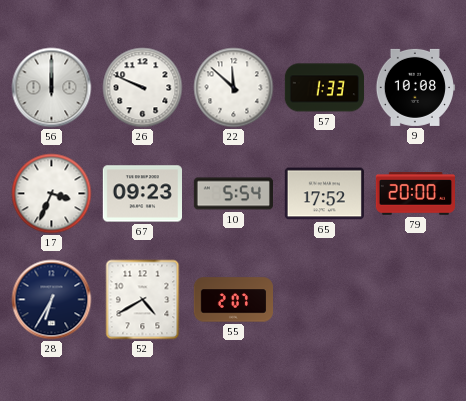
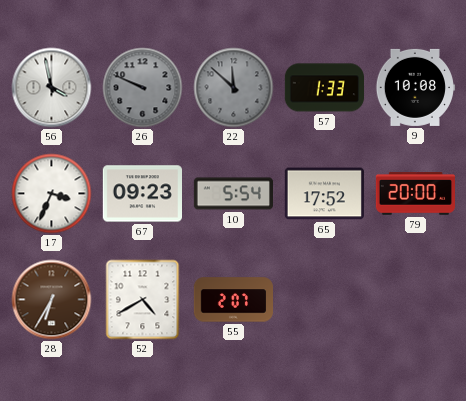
56: 12:00 -> 3:58
26 dial: white -> grey
22 dial: white -> grey
28 dial: navy -> brown
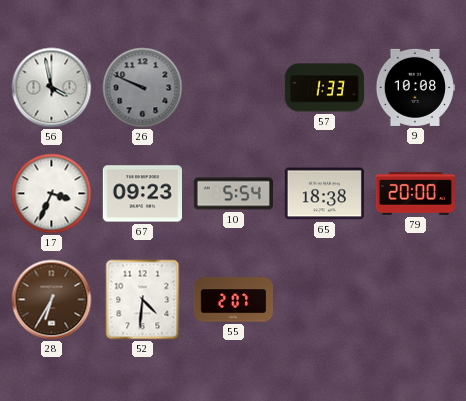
22: 11:52 -> none
65: 17:52 -> 18:38
52: 4:40 -> 4:31
